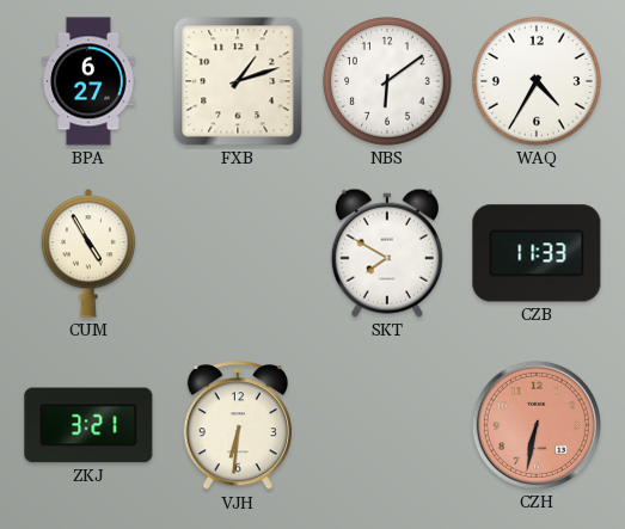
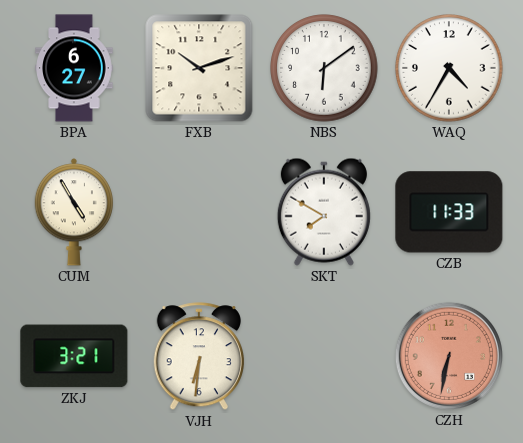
FXB: 1:12 -> 10:12
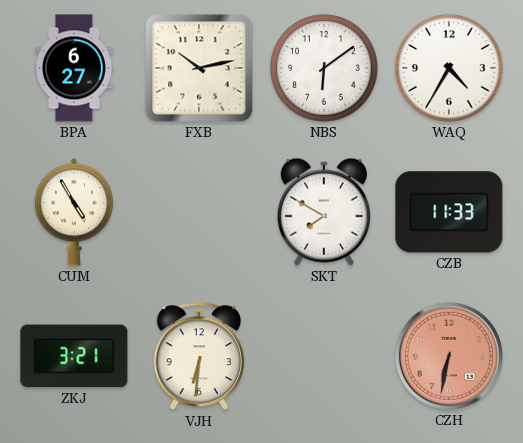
FXB: 10:12 -> 10:13
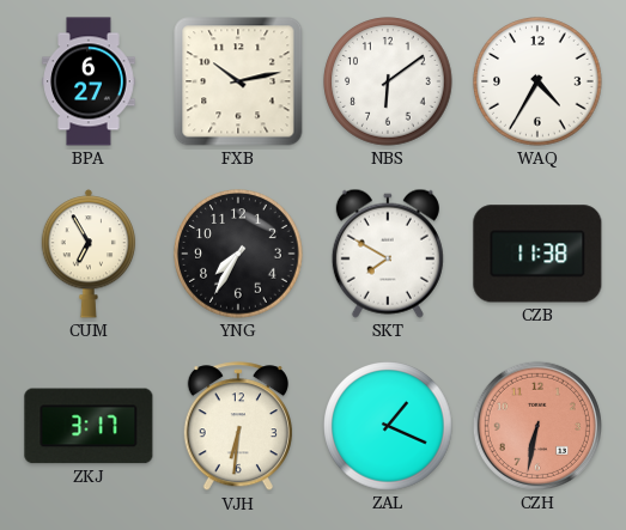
CUM: 4:55 -> 6:55
YNG: none -> 7:35
CZB: 11:33 -> 11:38
ZKJ: 3:21 -> 3:17
ZAL: none -> 1:19
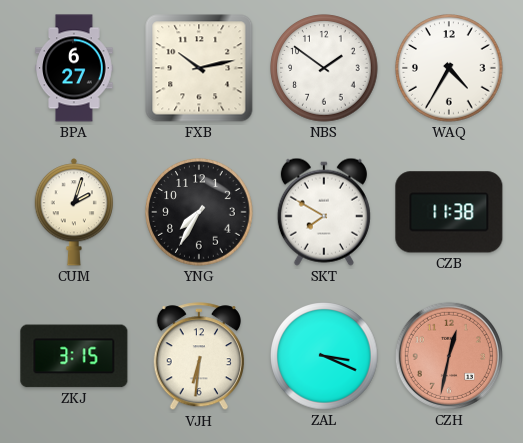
NBS: 6:09 -> 1:51
CUM: 6:55 -> 2:03
ZKJ: 3:17 -> 3:15
ZAL: 1:19 -> 3:19
CZH: 6:32 -> 12:32
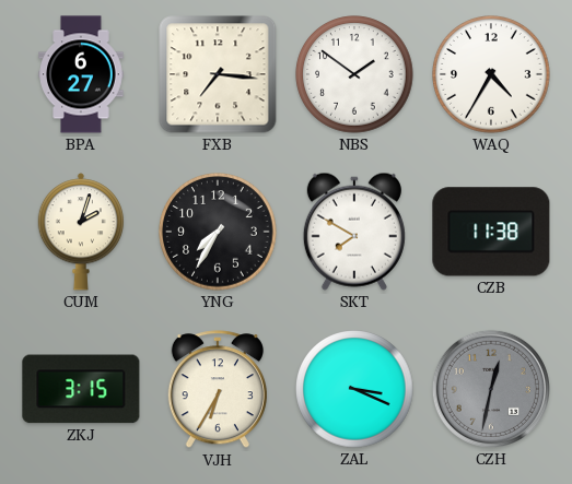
FXB: 10:13 -> 7:16
VJH: 6:31 -> 6:35
CZH dial: salmon -> grey
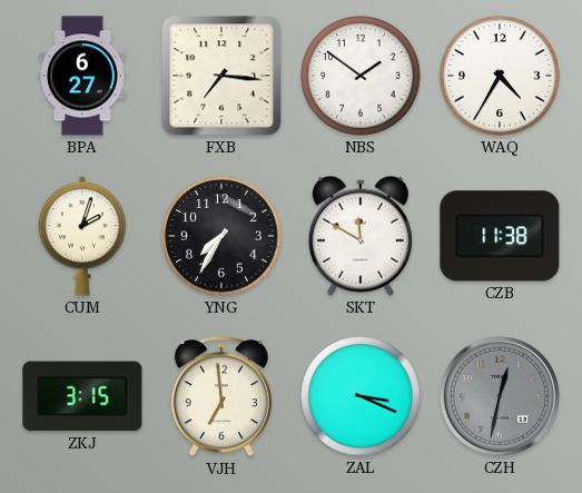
SKT: 7:50 -> 11:50
VJH: 6:35 -> 6:59
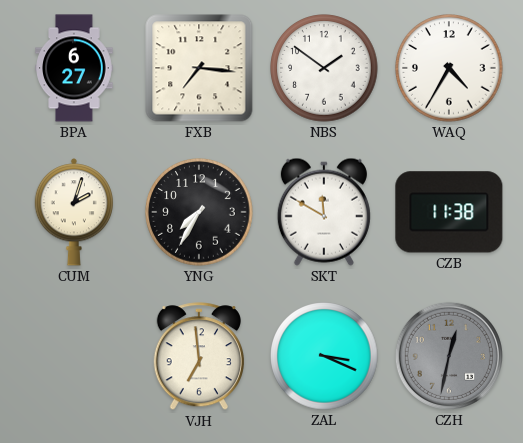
ZKJ: 3:15 -> none
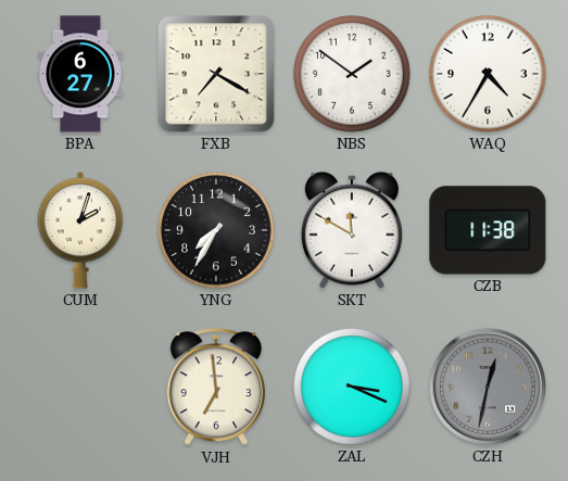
FXB: 7:16 -> 7:20
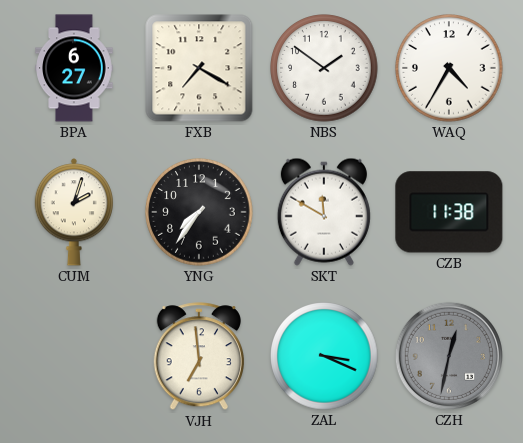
YNG: 7:35 -> 7:36
